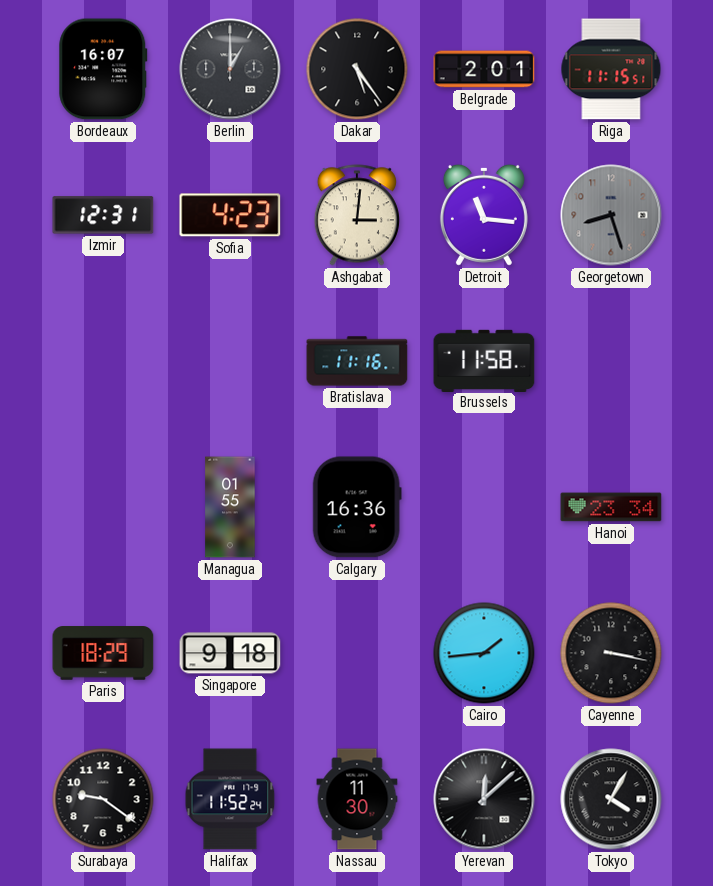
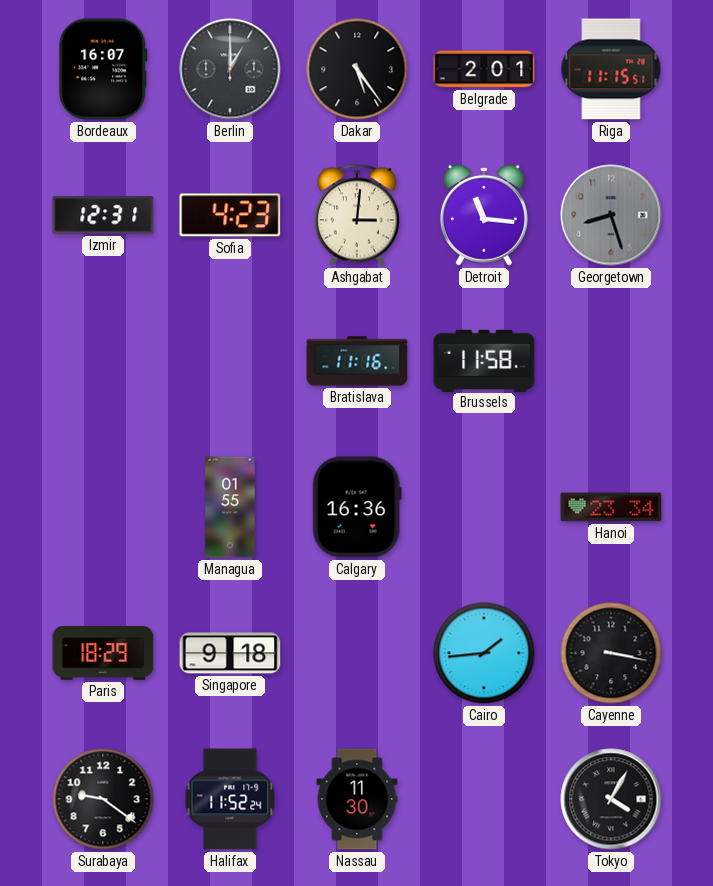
Yerevan: 12:08 -> none
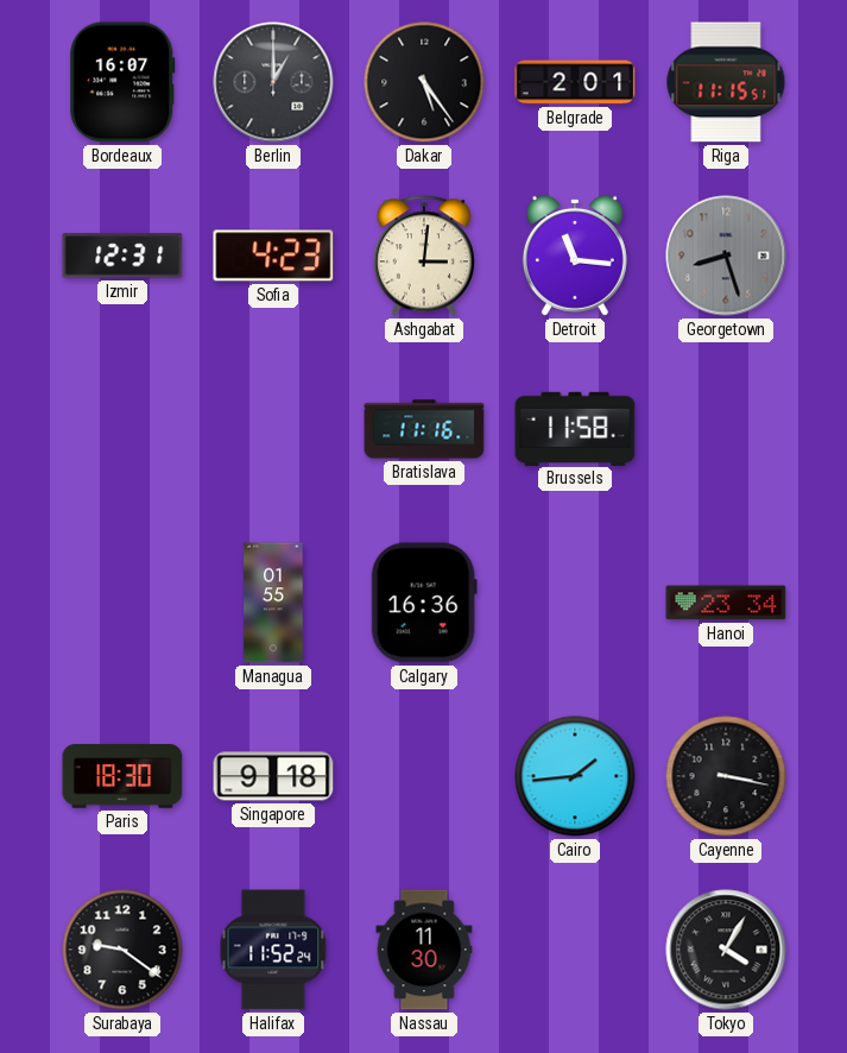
Paris: 18:29 -> 18:30
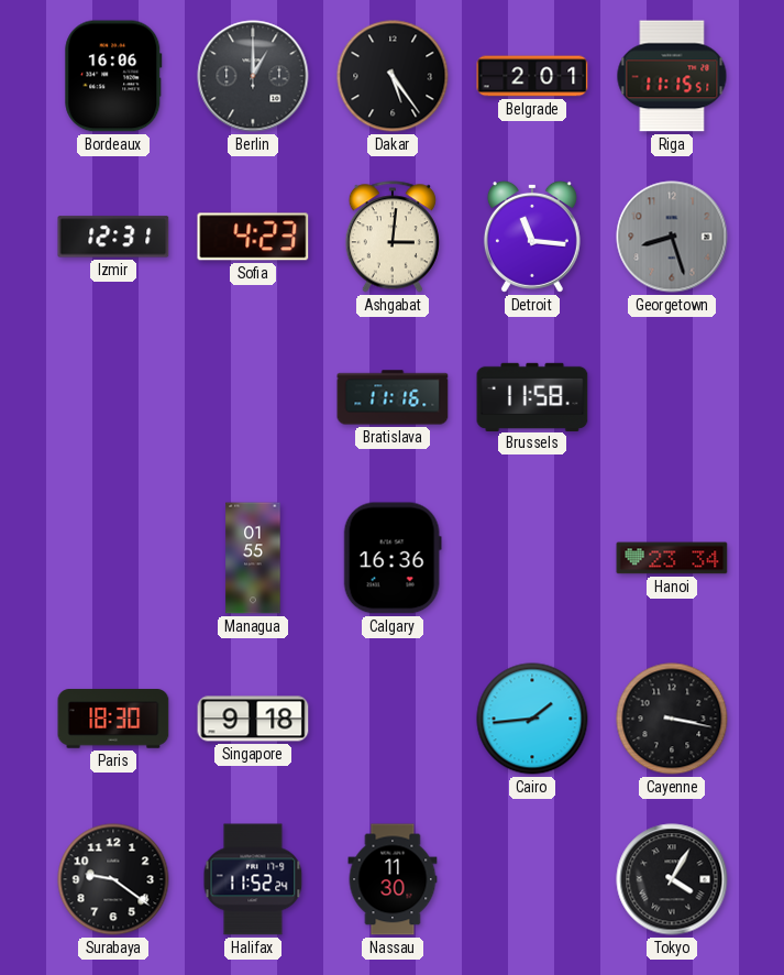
Bordeaux: 16:07 -> 16:06
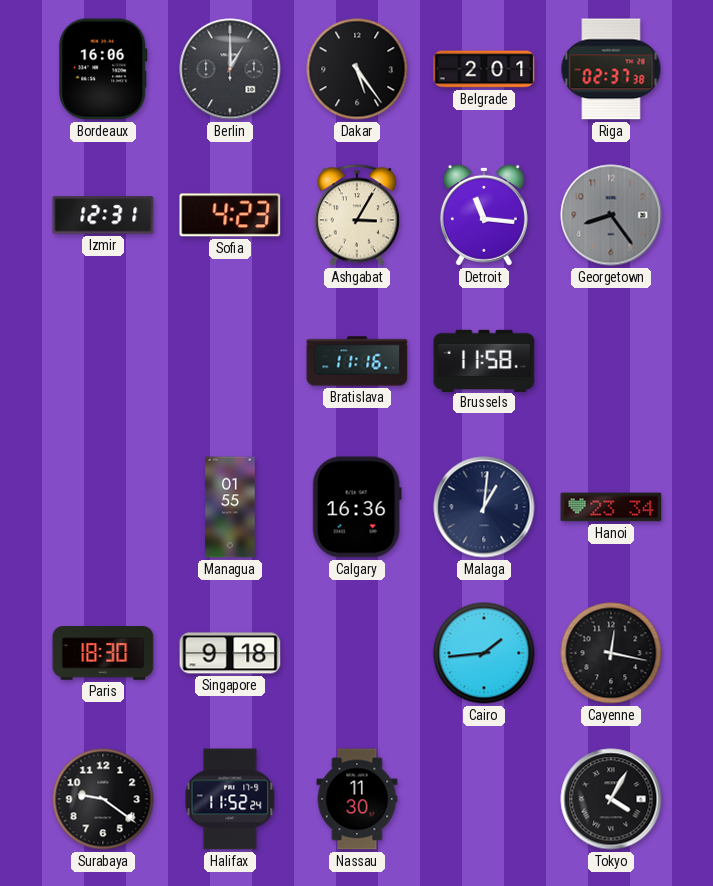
Riga: 11:15 -> 02:37
Ashgabat: 3:01 -> 3:05
Georgetown: 8:27 -> 8:24
Malaga: none -> 1:01
Cayenne: 3:17 -> 12:17
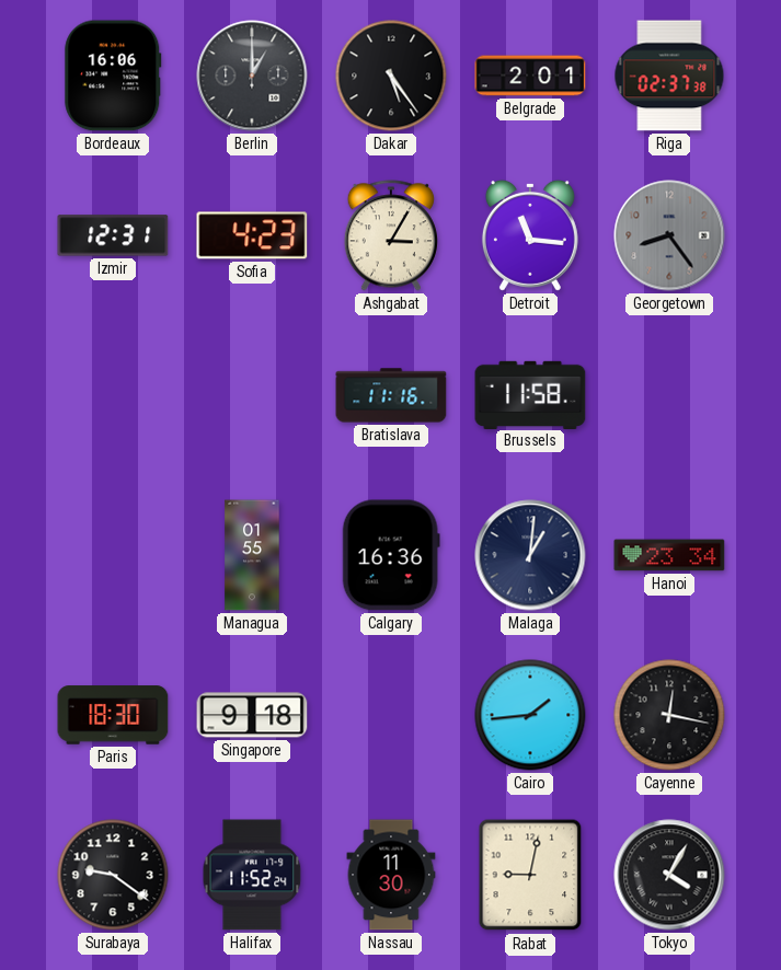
Rabat: none -> 9:02
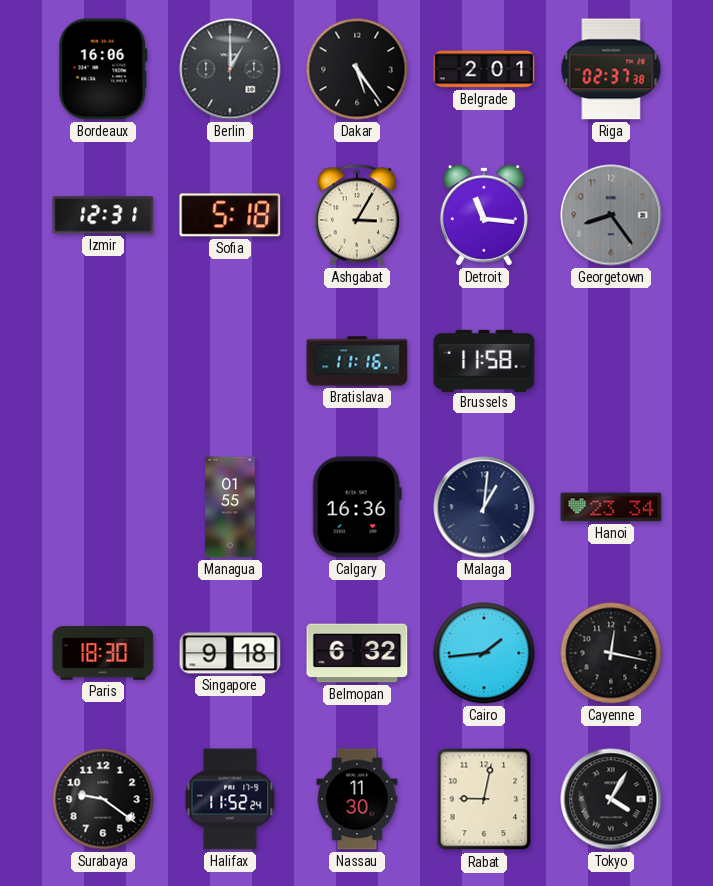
Sofia: 4:23 -> 5:18
Belmopan: none -> 6:32
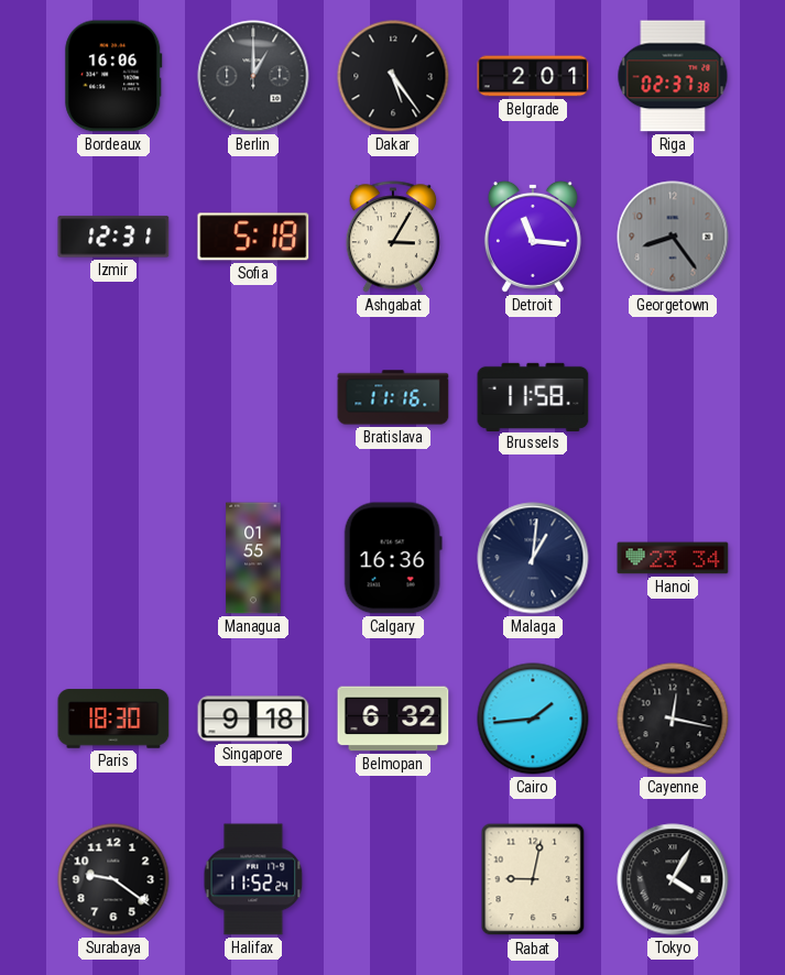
Nassau: 11:30 -> none
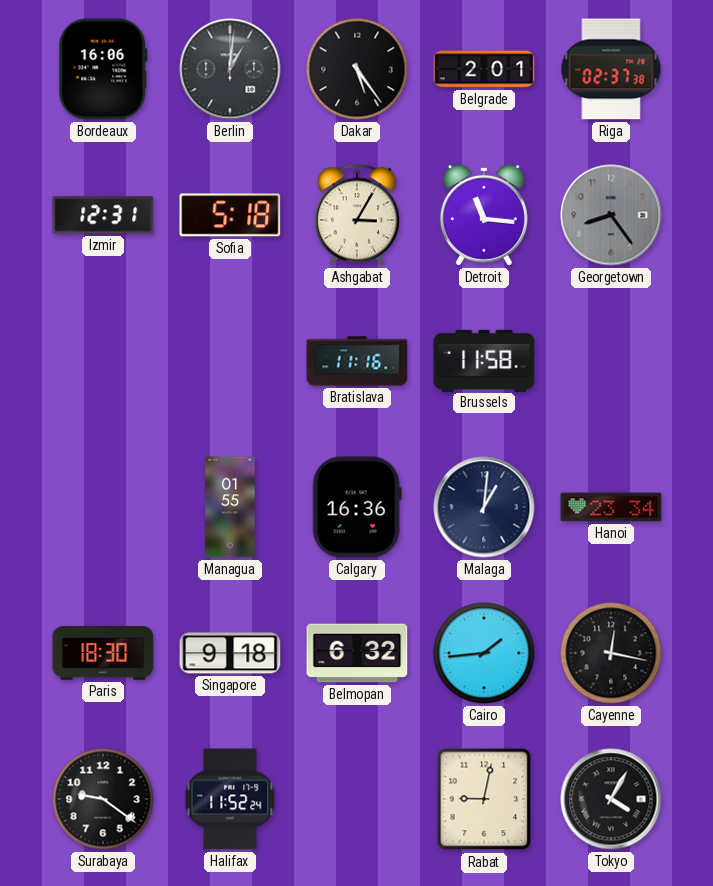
Berlin: 1:00 -> 1:01
